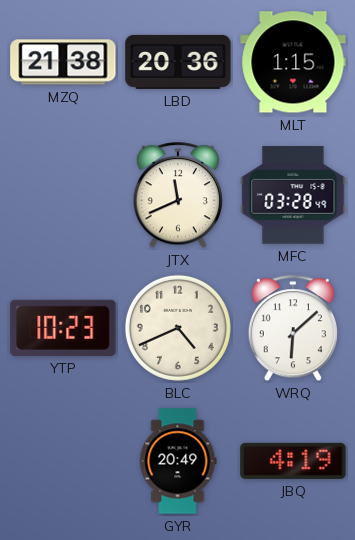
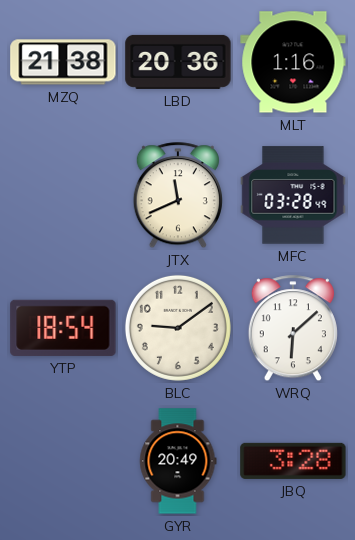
MLT: 1:15 -> 1:16
YTP: 10:23 -> 18:54
BLC: 4:41 -> 9:09
JBQ: 4:19 -> 3:28
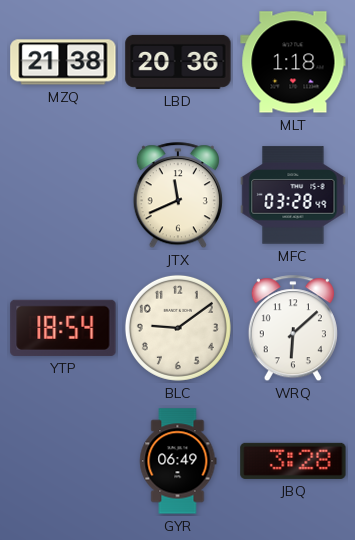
MLT: 1:16 -> 1:18
GYR: 20:49 -> 06:49
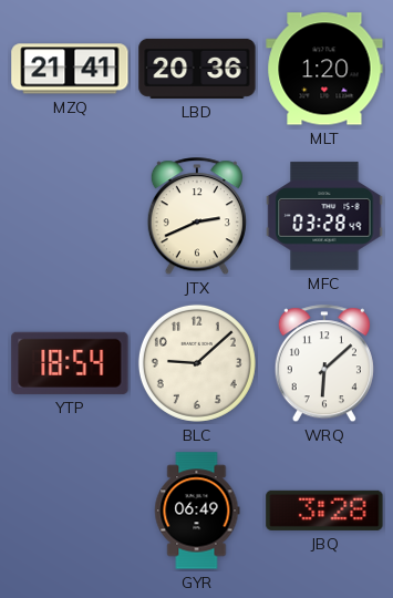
MZQ: 21:38 -> 21:41
MLT: 1:18 -> 1:20
JTX: 11:41 -> 2:41
BLC: 9:09 -> 9:08
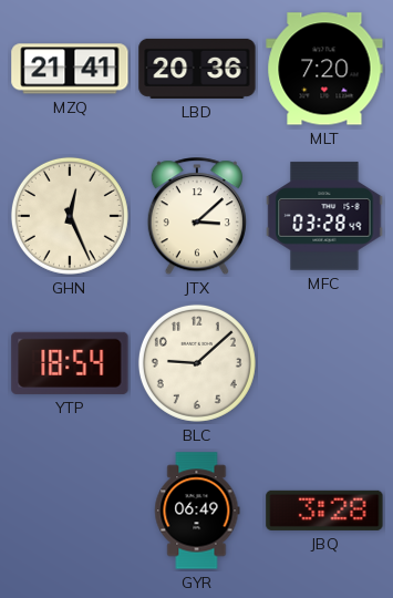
MLT: 1:20 -> 7:20
GHN: none -> 12:26
JTX: 2:41 -> 3:08
WRQ: 6:08 -> none
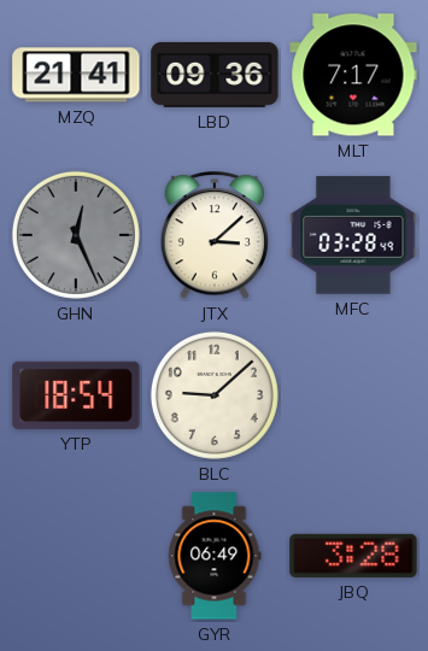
LBD: 20:36 -> 09:36
MLT: 7:20 -> 7:17
GHN dial: cream -> grey
